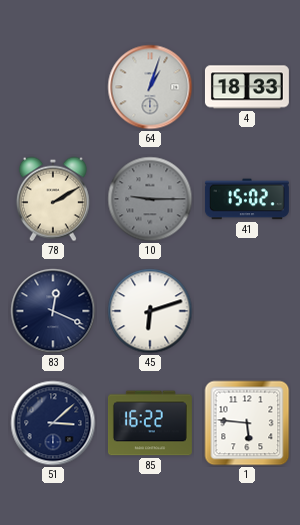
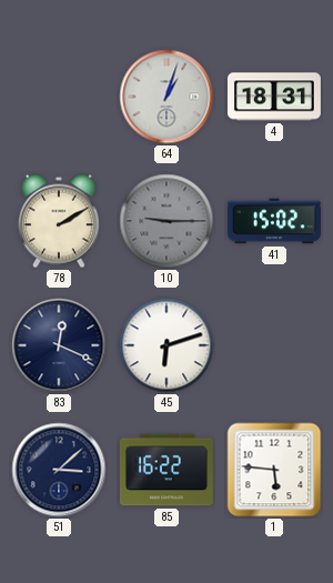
4: 18:33 -> 18:31
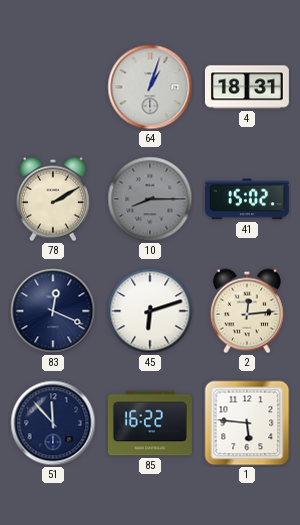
10: 9:15 -> 8:15
2: none -> 12:14
51: 3:08 -> 11:53
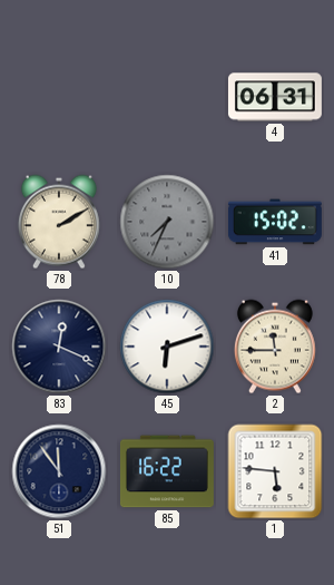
64: 1:03 -> none
4: 18:31 -> 06:31
10: 8:15 -> 7:34
2: 12:14 -> 11:45
51: 11:53 -> 11:54
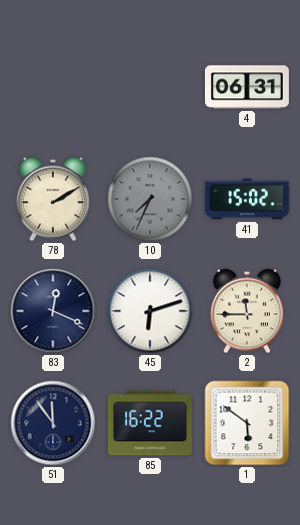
1: 5:46 -> 5:51
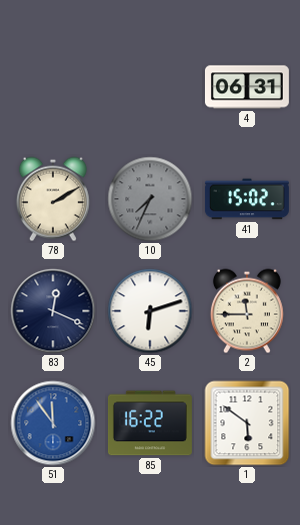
51 dial: navy -> blue
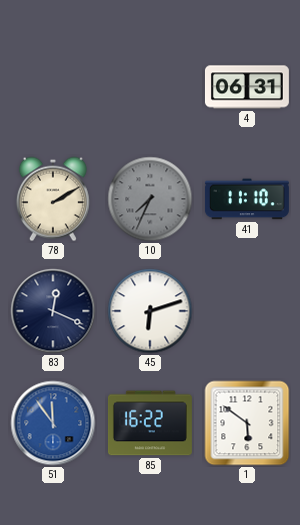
41: 15:02 -> 11:10
2: 11:45 -> none
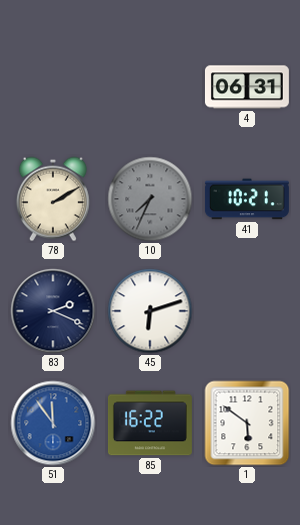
41: 11:10 -> 10:21
83: 12:19 -> 2:19
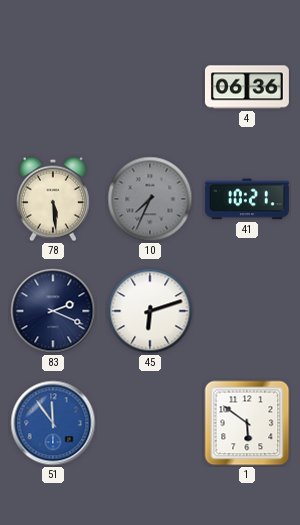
4: 06:31 -> 06:36
78: 2:10 -> 5:29
85: 16:22 -> none
